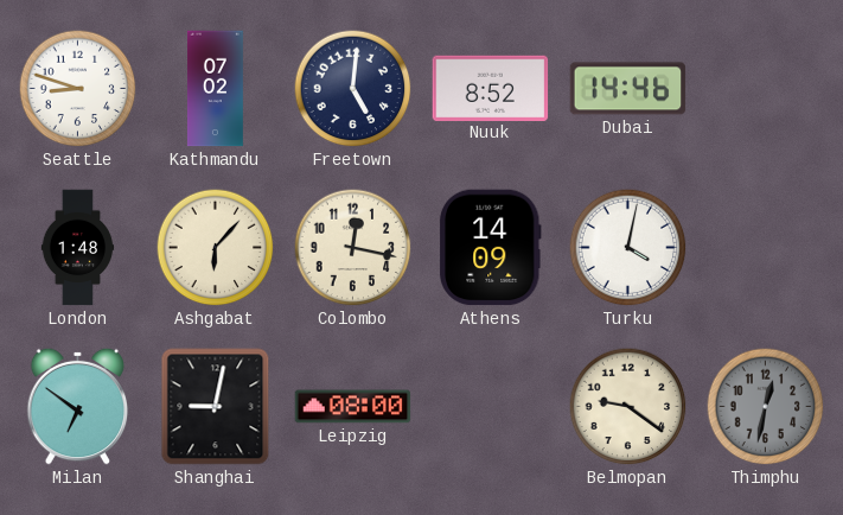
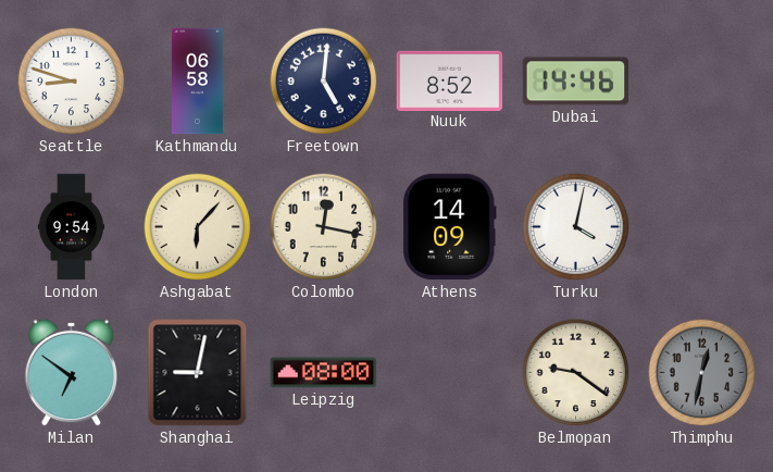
Kathmandu: 07:02 -> 06:58
London: 1:48 -> 9:54
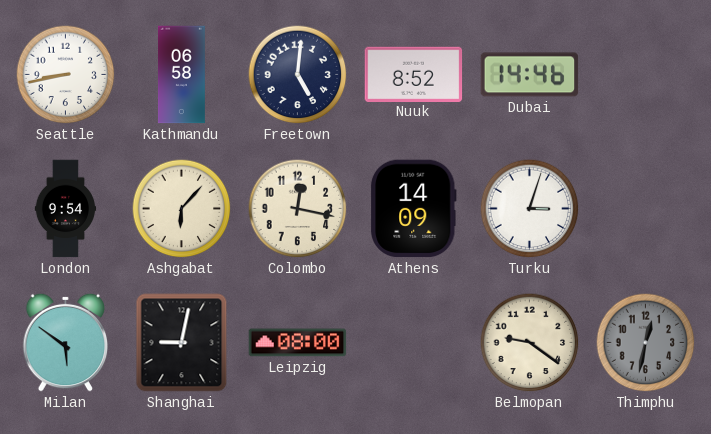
Seattle: 8:48 -> 8:43
Turku: 4:02 -> 3:03
Milan: 6:51 -> 5:51
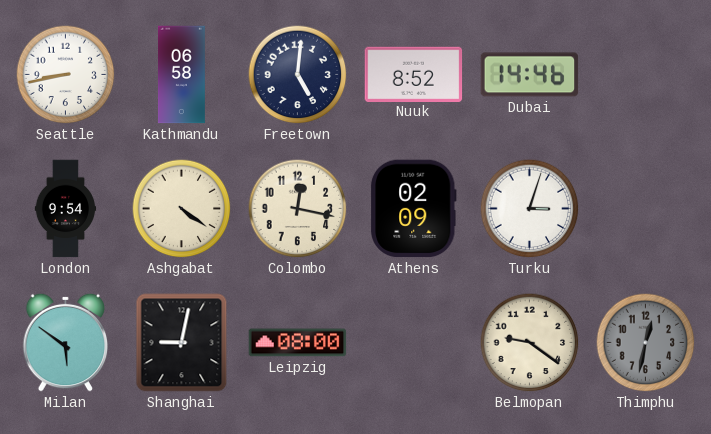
Ashgabat: 6:07 -> 4:21
Athens: 14:09 -> 02:09
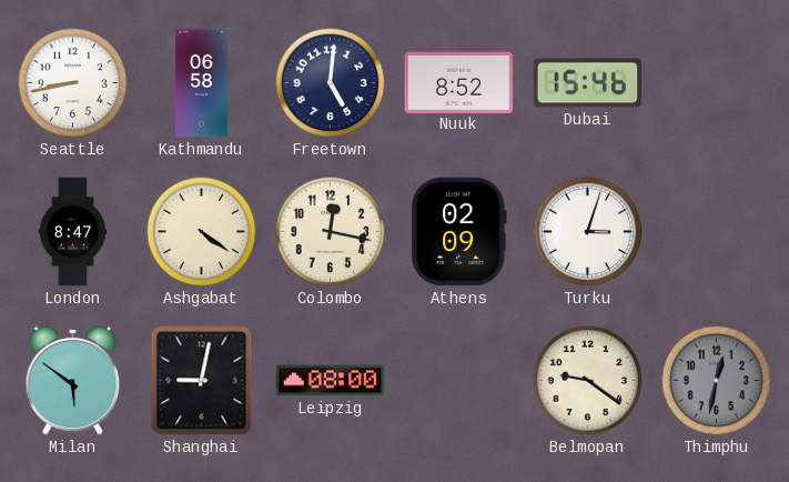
Dubai: 14:46 -> 15:46
London: 9:54 -> 8:47
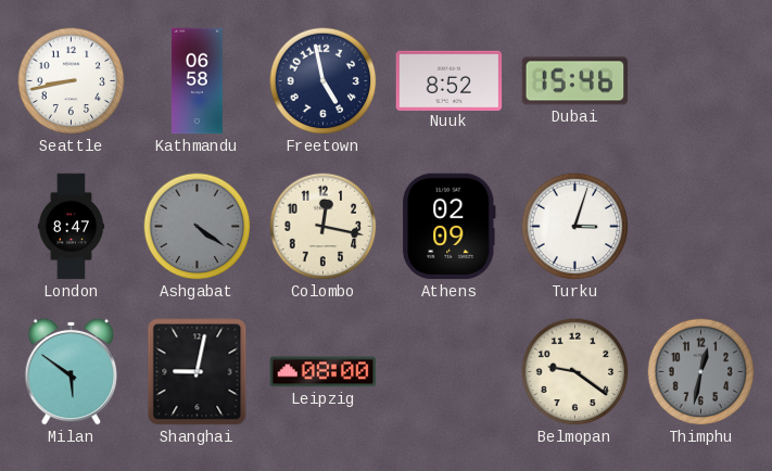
Freetown: 5:01 -> 4:58
Ashgabat dial: cream -> grey
